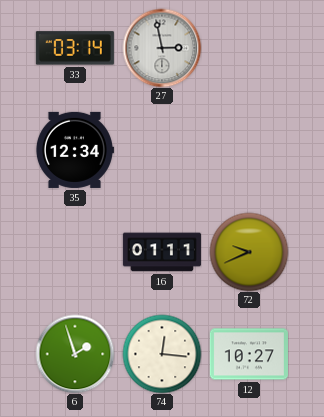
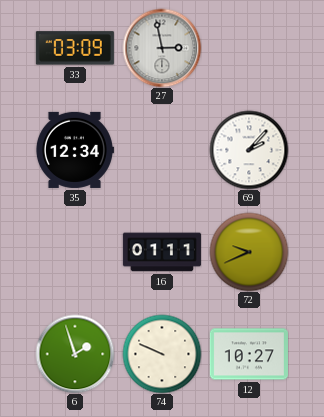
33: 03:14 -> 03:09
69: none -> 2:07
74: 12:16 -> 9:49
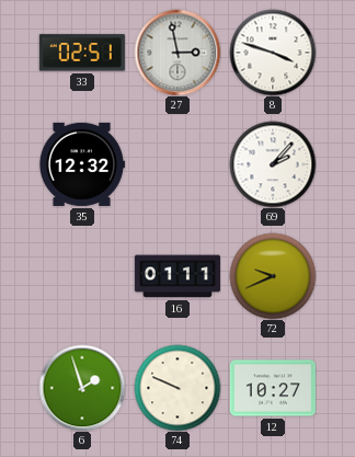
33: 03:09 -> 02:51
8: none -> 3:48
35: 12:34 -> 12:32
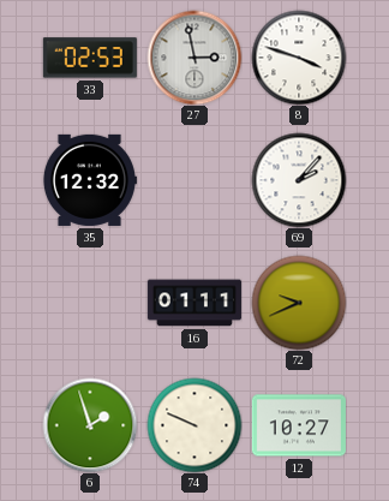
33: 02:51 -> 02:53
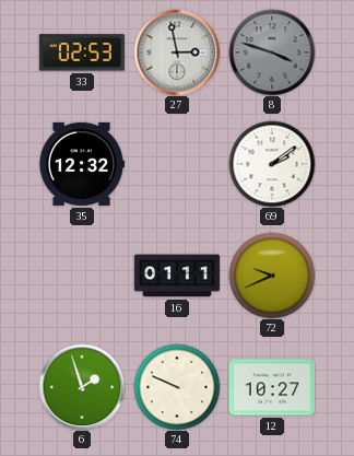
8 dial: white -> grey
69: 2:07 -> 2:09
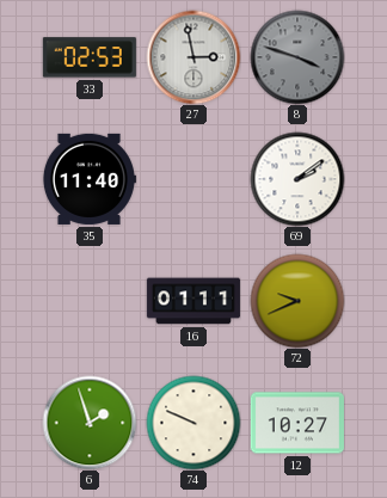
35: 12:32 -> 11:40
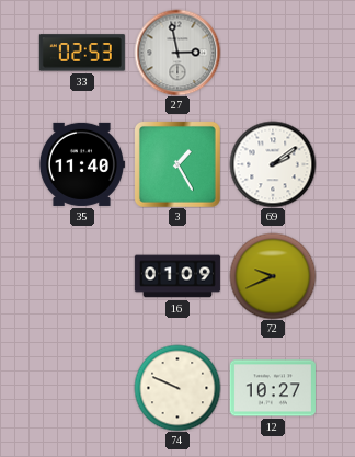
8: 3:48 -> none
3: none -> 1:25
16: 01:11 -> 01:09
6: 1:57 -> none
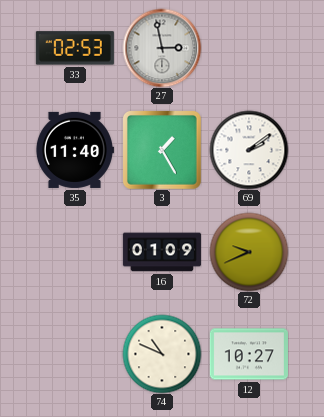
74: 9:49 -> 10:49
